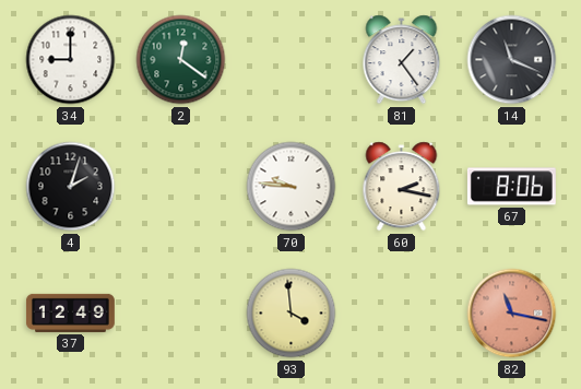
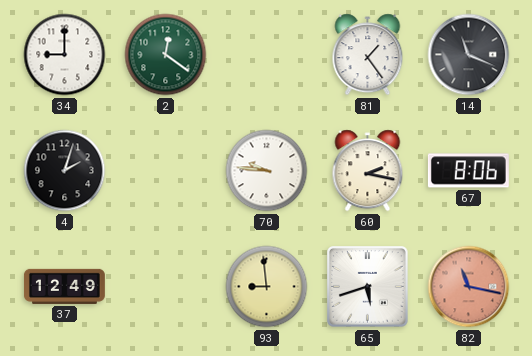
93: 3:59 -> 8:59
65: none -> 5:42
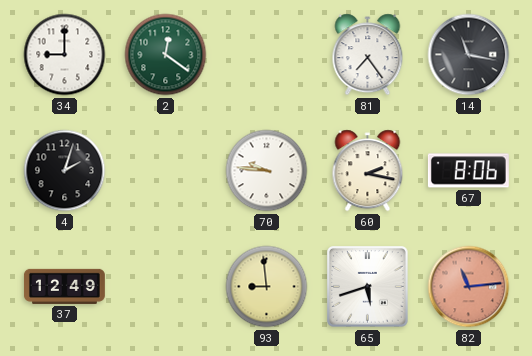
81: 1:24 -> 7:24
14: 11:19 -> 11:17
82: 11:17 -> 11:14
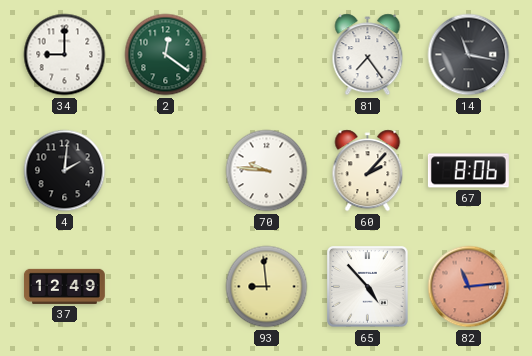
4: 2:03 -> 2:01
60: 2:17 -> 2:07
65: 5:42 -> 4:53
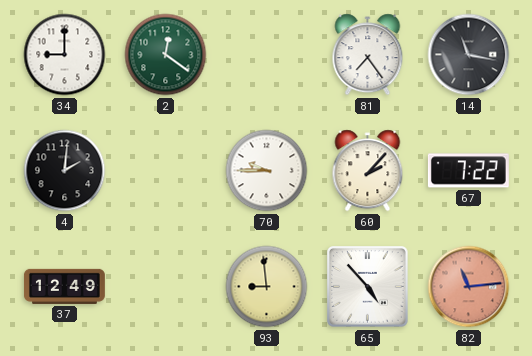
70: 9:46 -> 9:45
67: 8:06 -> 7:22
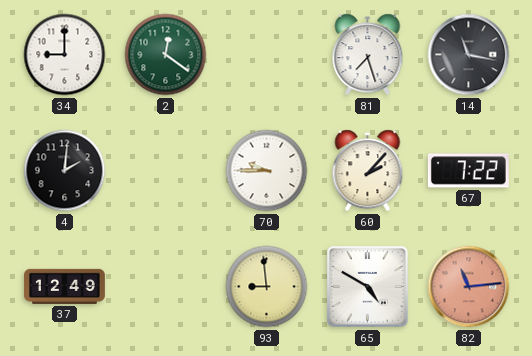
81: 7:24 -> 7:27
65: 4:53 -> 4:50
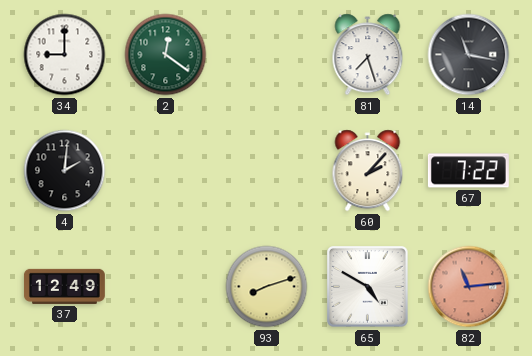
70: 9:45 -> none
93: 8:59 -> 8:12
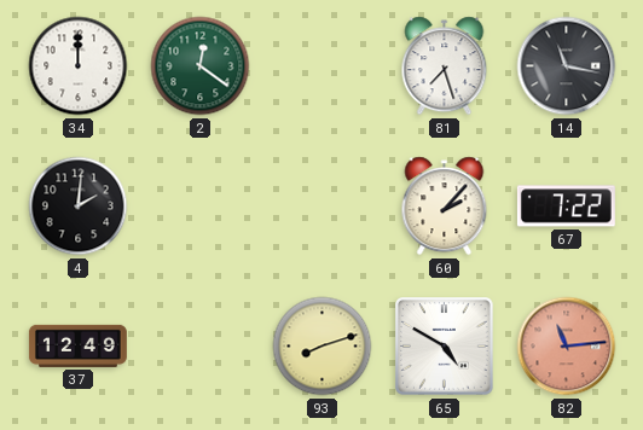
34: 9:00 -> 12:00
